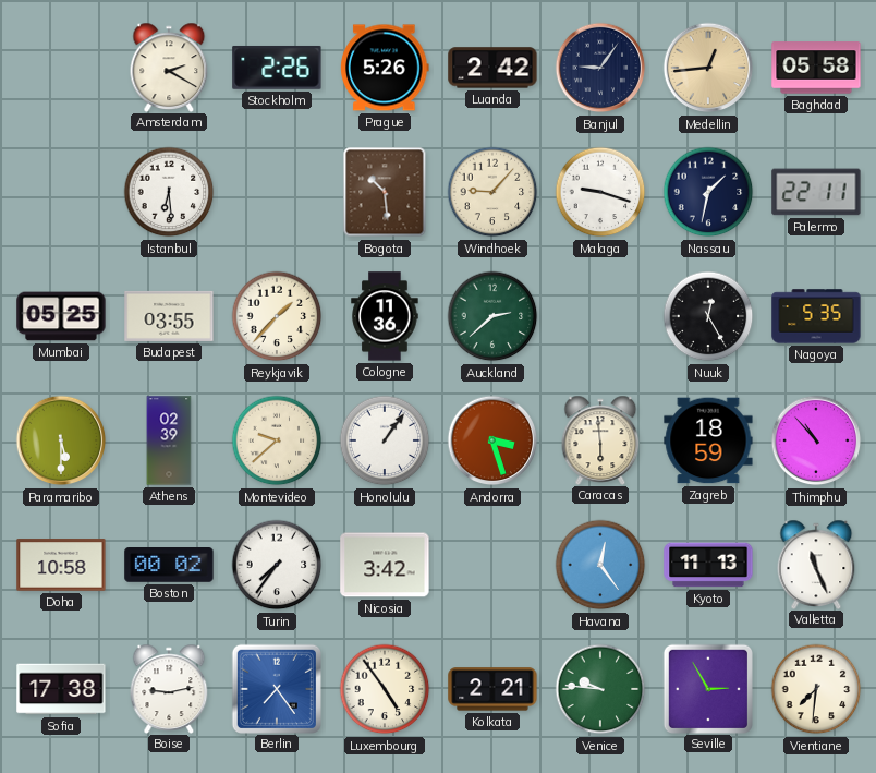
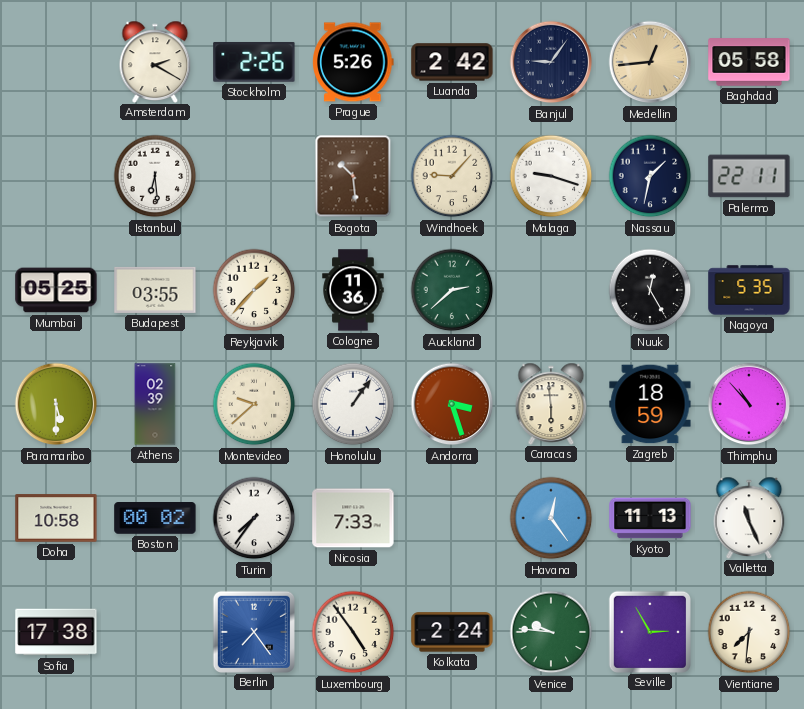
Nicosia: 3:42 -> 7:33
Boise: 9:13 -> none
Kolkata: 2:21 -> 2:24
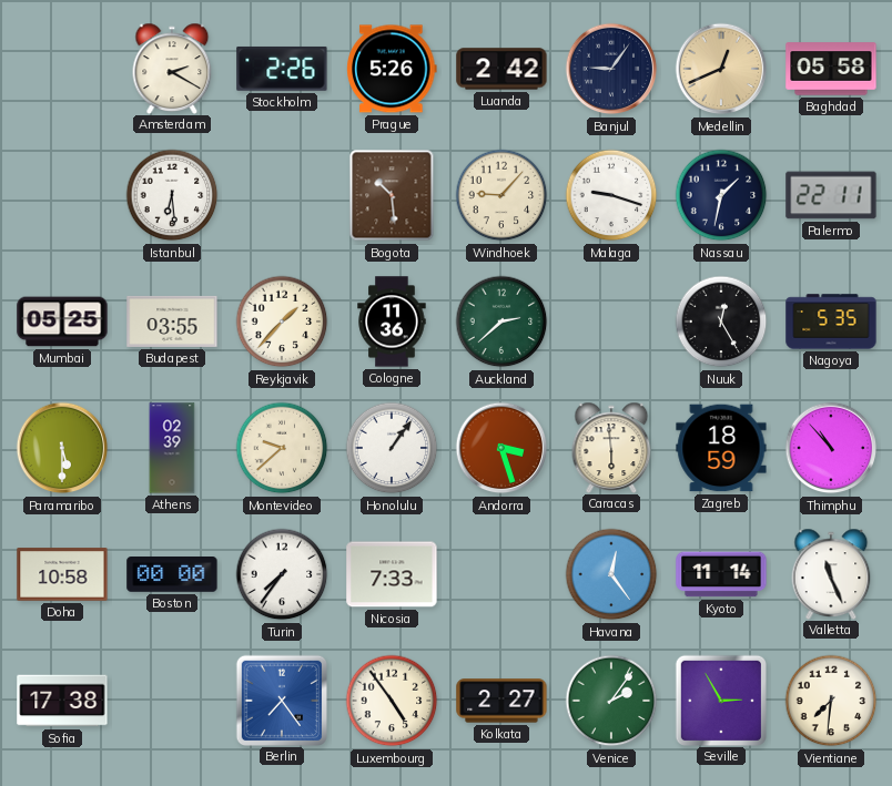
Medellin: 12:44 -> 12:41
Boston: 00:02 -> 00:00
Kyoto: 11:13 -> 11:14
Kolkata: 2:24 -> 2:27
Venice: 9:46 -> 2:06
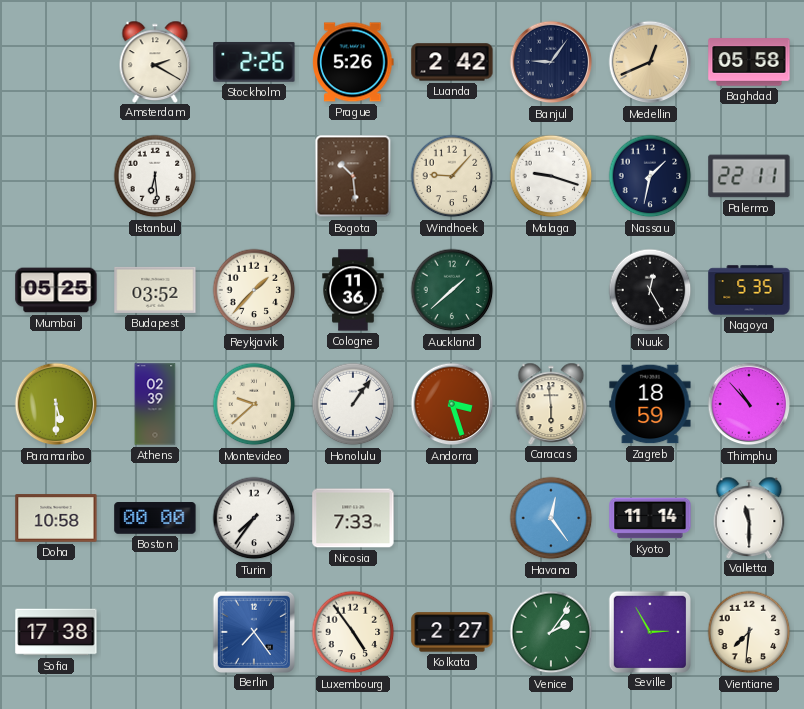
Budapest: 03:55 -> 03:52
Auckland: 2:38 -> 1:38
Valletta: 11:26 -> 11:30
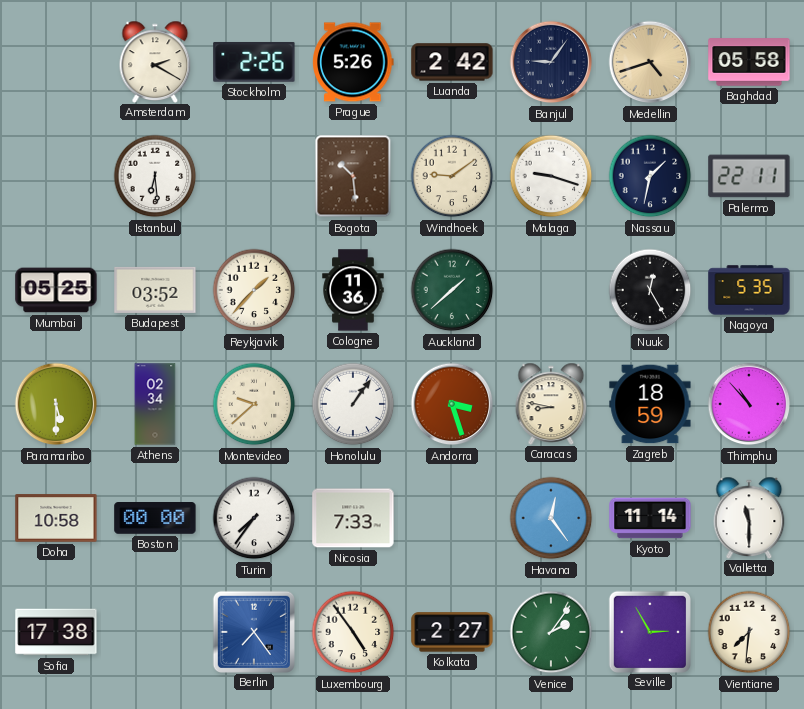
Medellin: 12:41 -> 4:42
Windhoek: 9:07 -> 9:09
Athens: 02:39 -> 02:34
Caracas: 5:59 -> 8:47
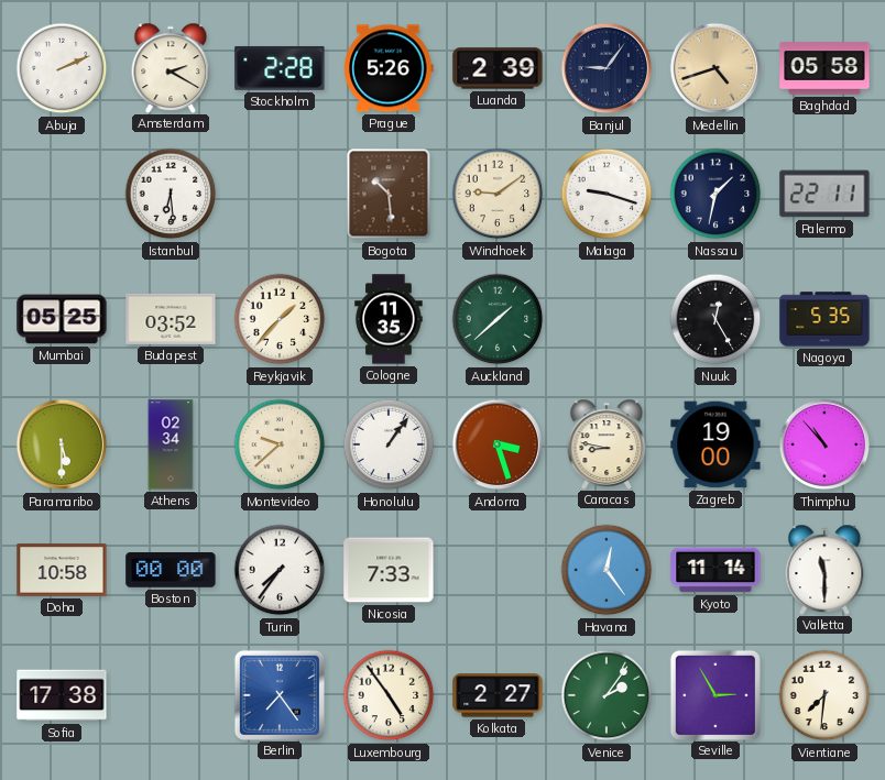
Abuja: none -> 2:11
Stockholm: 2:26 -> 2:28
Luanda: 2:42 -> 2:39
Cologne: 11:36 -> 11:35
Zagreb: 18:59 -> 19:00
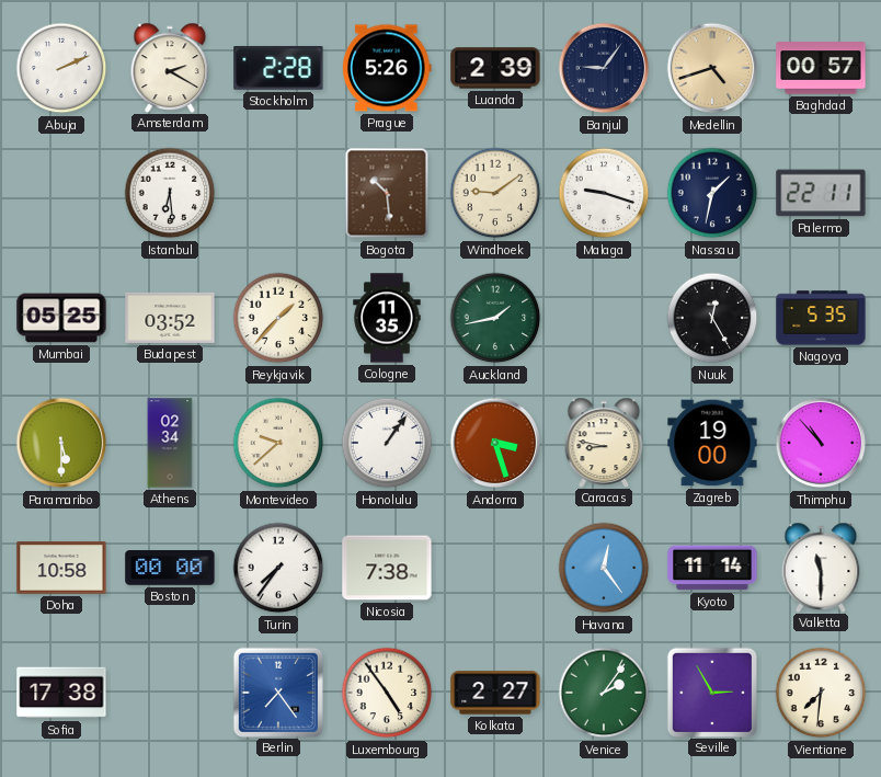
Baghdad: 05:58 -> 00:57
Auckland: 1:38 -> 1:43
Nicosia: 7:33 -> 7:38
